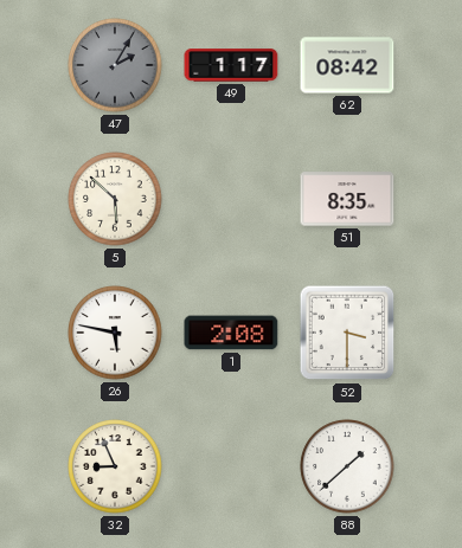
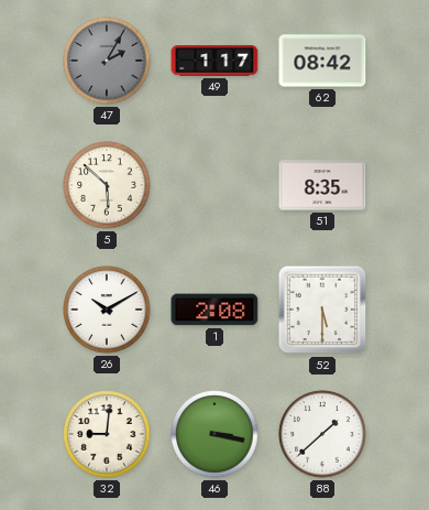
26: 5:47 -> 10:10
52: 3:30 -> 5:30
32: 8:56 -> 9:01
46: none -> 3:17
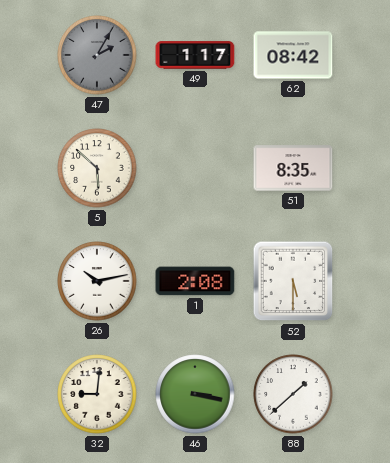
26: 10:10 -> 10:13
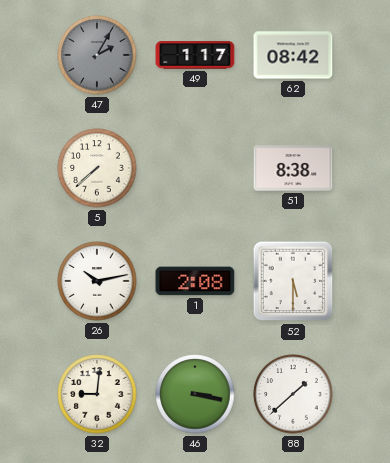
5: 5:52 -> 7:38
51: 8:35 -> 8:38
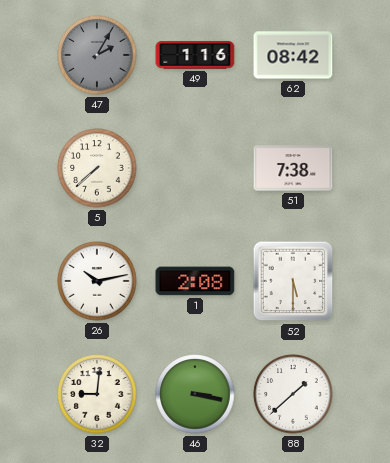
49: 1:17 -> 1:16
51: 8:38 -> 7:38
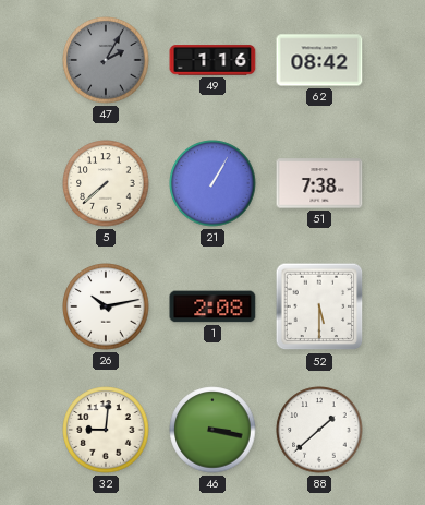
21: none -> 1:05
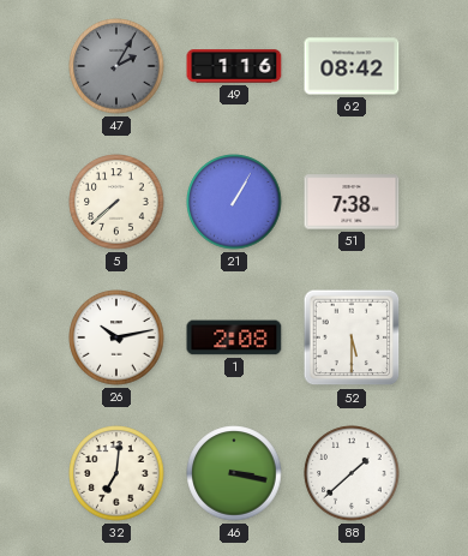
32: 9:01 -> 7:01
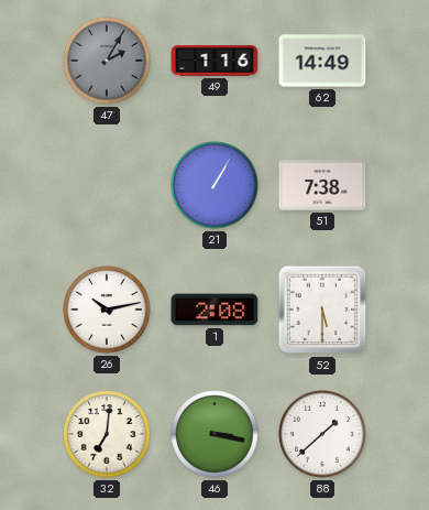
62: 08:42 -> 14:49
5: 7:38 -> none
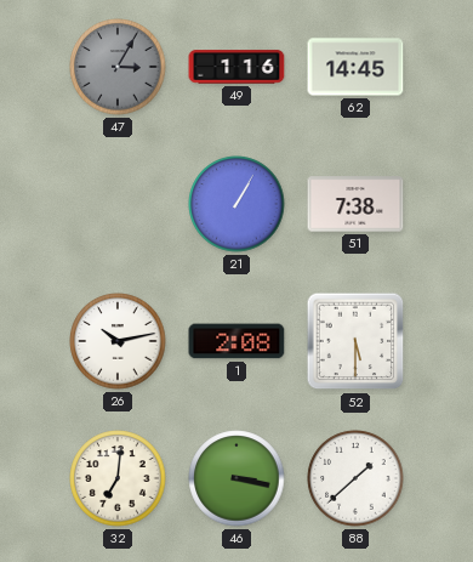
47: 2:05 -> 3:05
62: 14:49 -> 14:45
